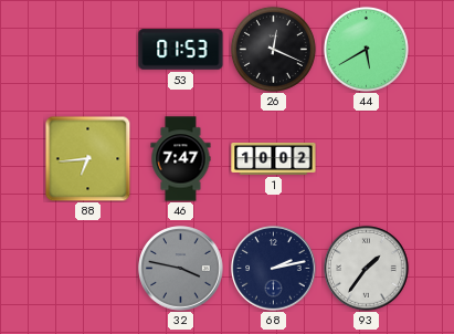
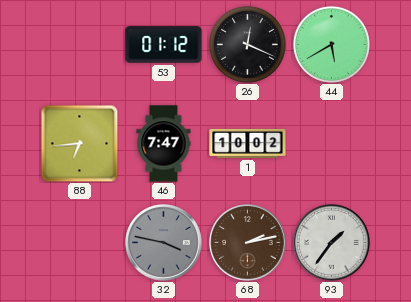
53: 01:53 -> 01:12
68 dial: navy -> brown
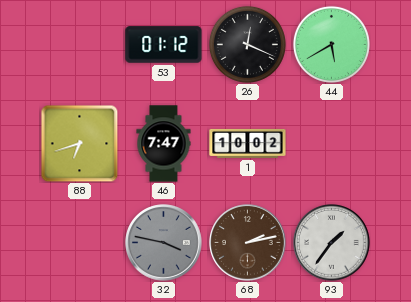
88: 6:44 -> 6:42
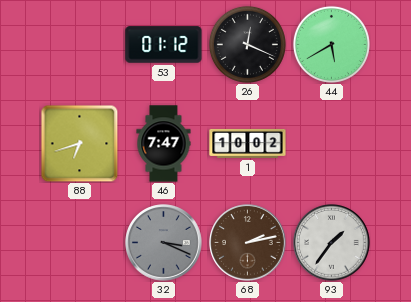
32: 3:47 -> 3:19
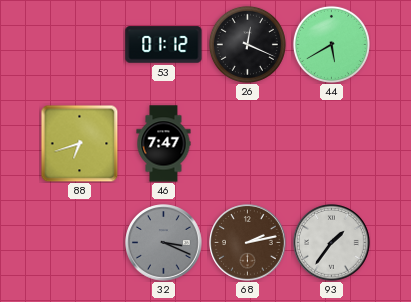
1: 10:02 -> none
